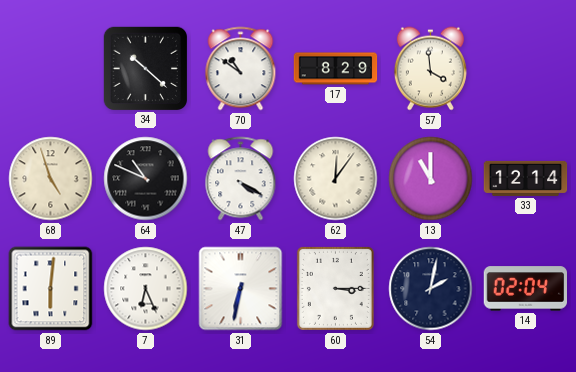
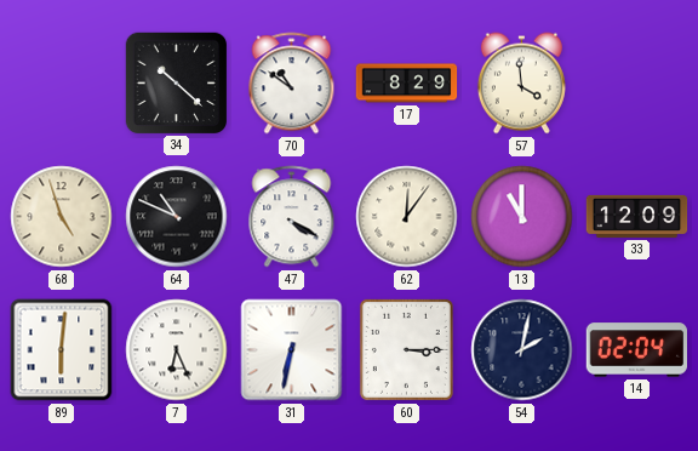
33: 12:14 -> 12:09
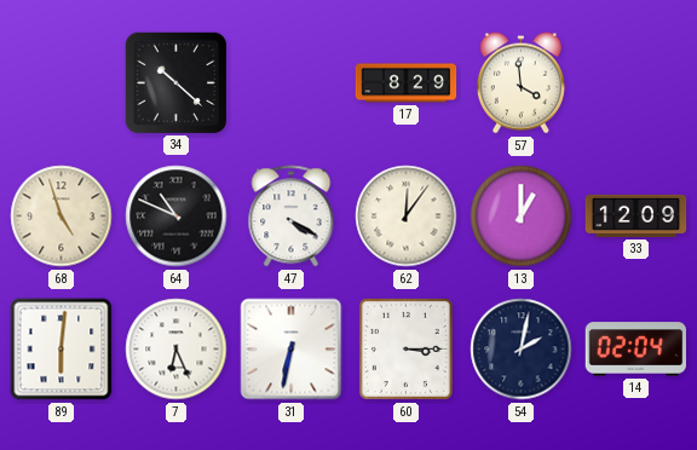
70: 10:51 -> none
13: 11:00 -> 1:00
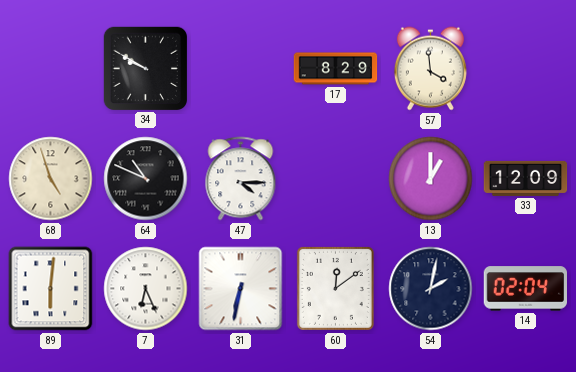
34: 10:22 -> 9:50
47: 4:20 -> 4:15
62: 12:06 -> none
60: 3:15 -> 12:09
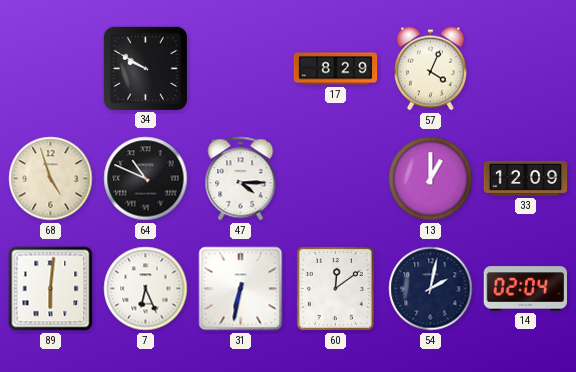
57: 3:59 -> 4:04
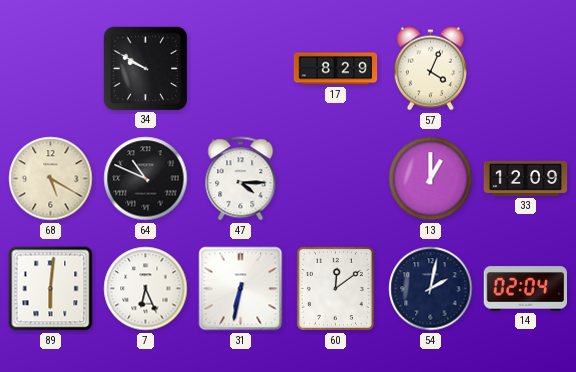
68: 4:57 -> 5:20
